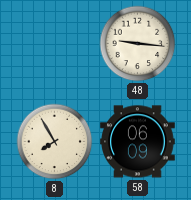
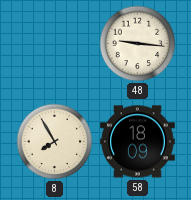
58: 06:09 -> 18:09
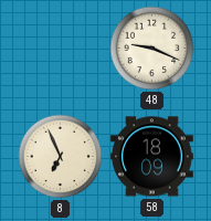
48: 9:16 -> 9:19
8: 7:55 -> 6:56
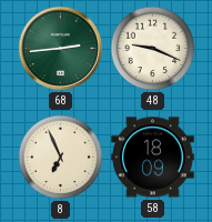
68: none -> 2:44
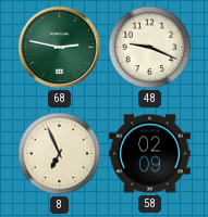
68: 2:44 -> 2:47
58: 18:09 -> 02:09
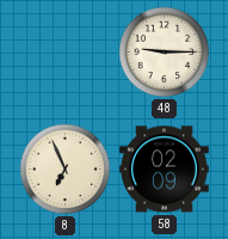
68: 2:47 -> none
48: 9:19 -> 9:15
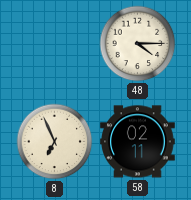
48: 9:15 -> 4:15
58: 02:09 -> 02:11
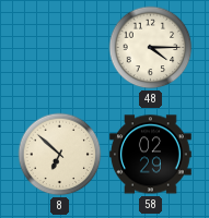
8: 6:56 -> 6:52
58: 02:11 -> 02:29
